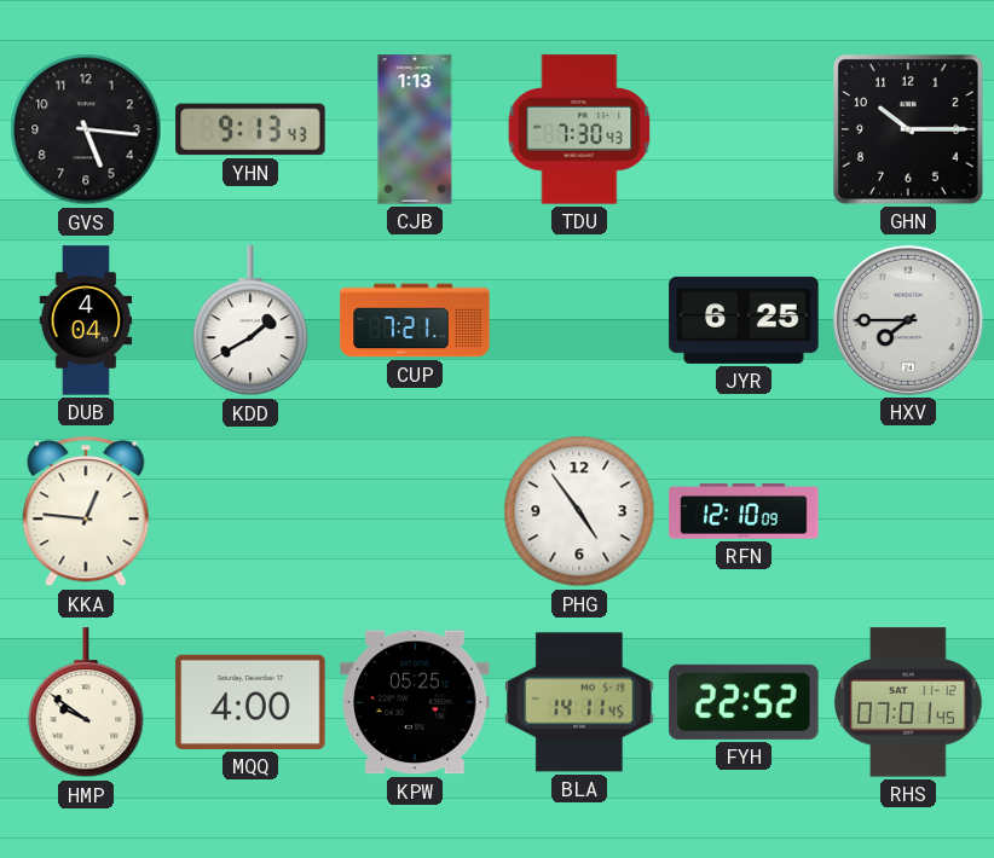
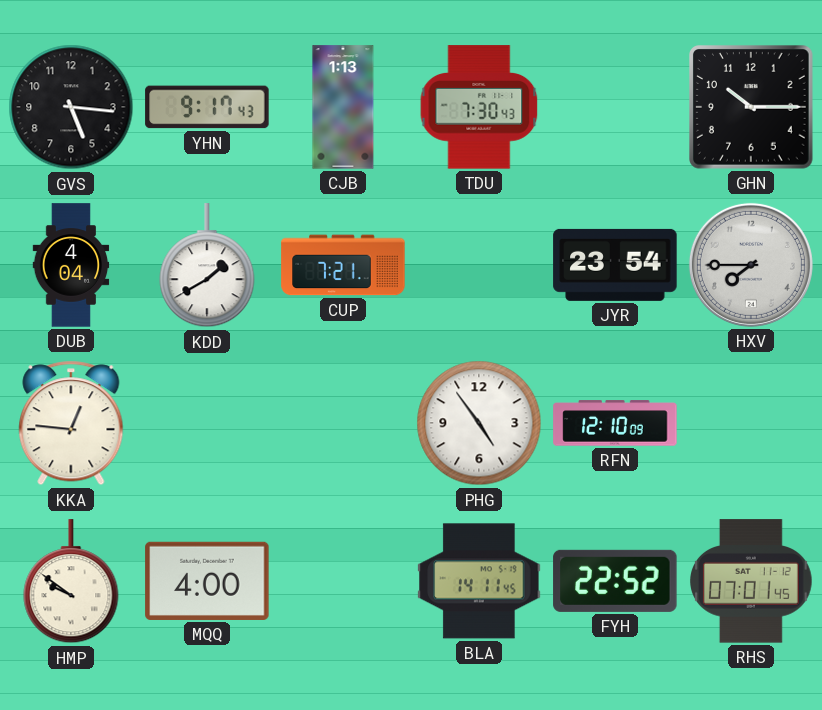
YHN: 9:13 -> 9:17
JYR: 6:25 -> 23:54
KPW: 05:25 -> none
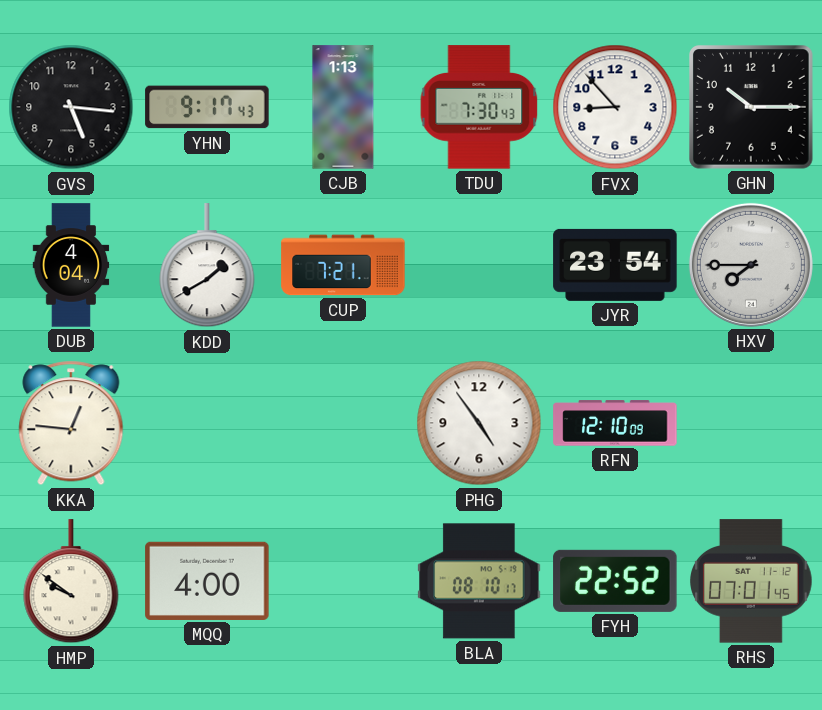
FVX: none -> 8:53
BLA: 14:11 -> 08:10
